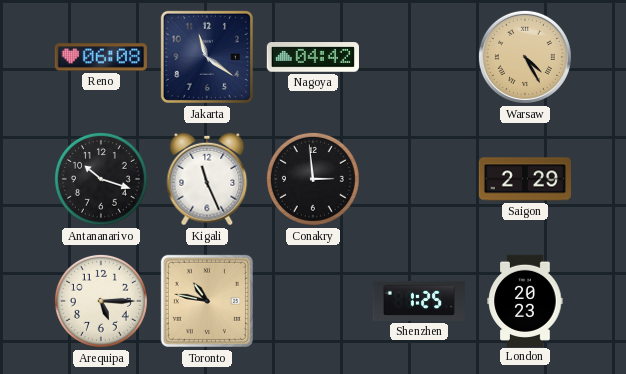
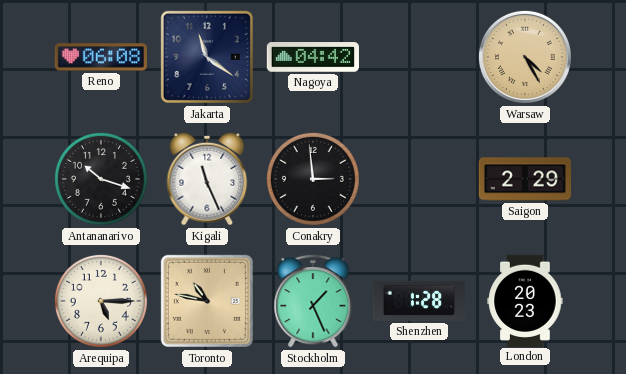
Stockholm: none -> 1:26
Shenzhen: 1:25 -> 1:28
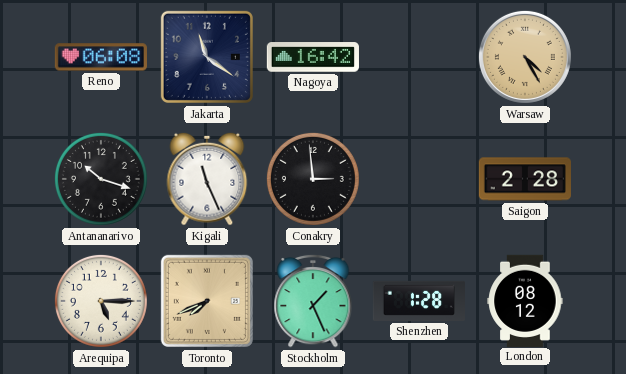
Nagoya: 04:42 -> 16:42
Saigon: 2:29 -> 2:28
Toronto: 10:47 -> 7:41
London: 20:23 -> 08:12
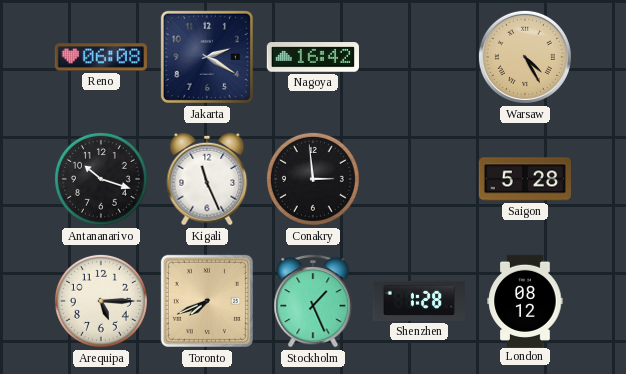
Jakarta: 11:21 -> 2:20
Saigon: 2:28 -> 5:28
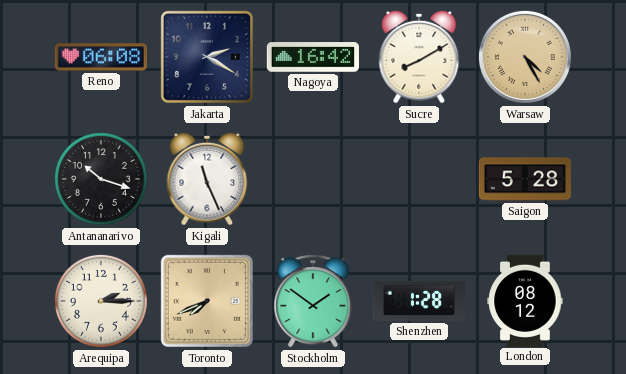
Sucre: none -> 8:10
Conakry: 2:59 -> none
Arequipa: 5:15 -> 2:15
Stockholm: 1:26 -> 1:51
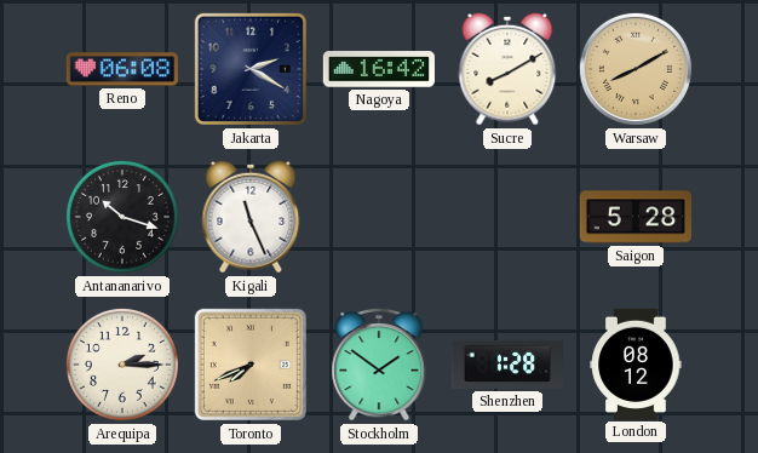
Warsaw: 4:25 -> 8:10
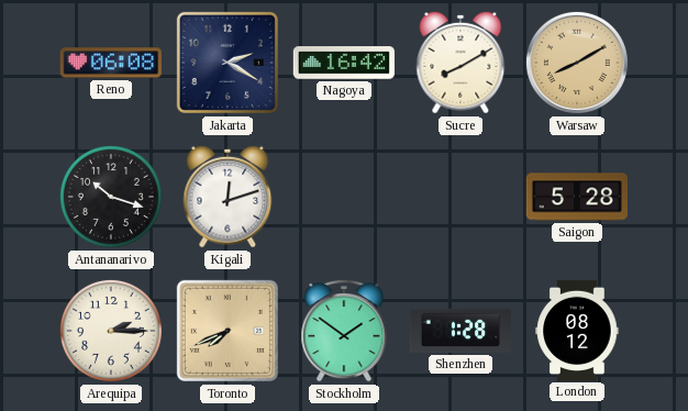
Kigali: 11:26 -> 12:12
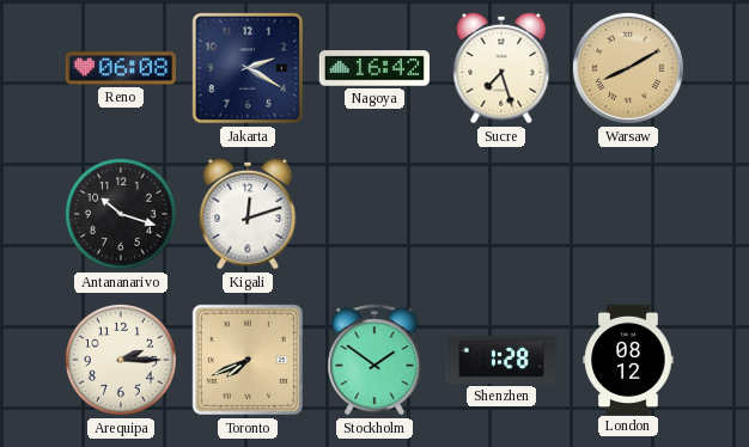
Sucre: 8:10 -> 7:27
Saigon: 5:28 -> none
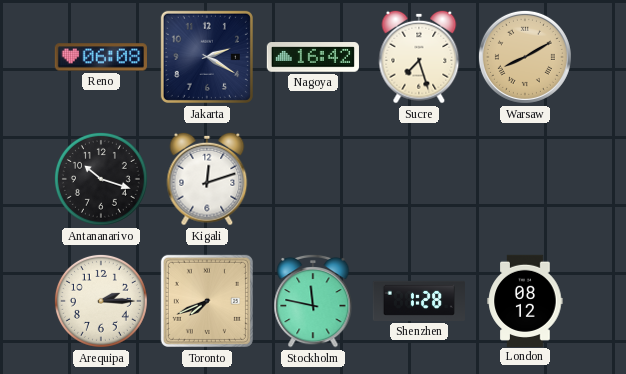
Stockholm: 1:51 -> 11:47
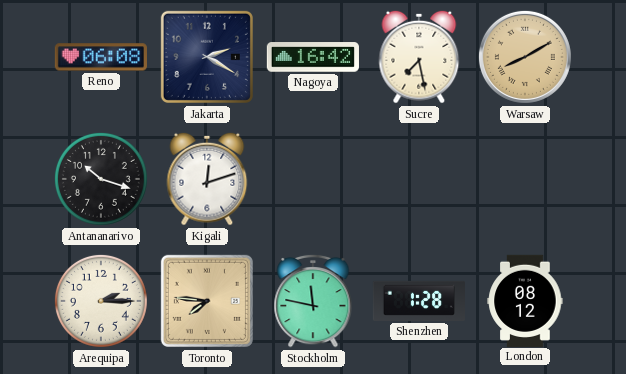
Sucre: 7:27 -> 7:28
Toronto: 7:41 -> 7:46
